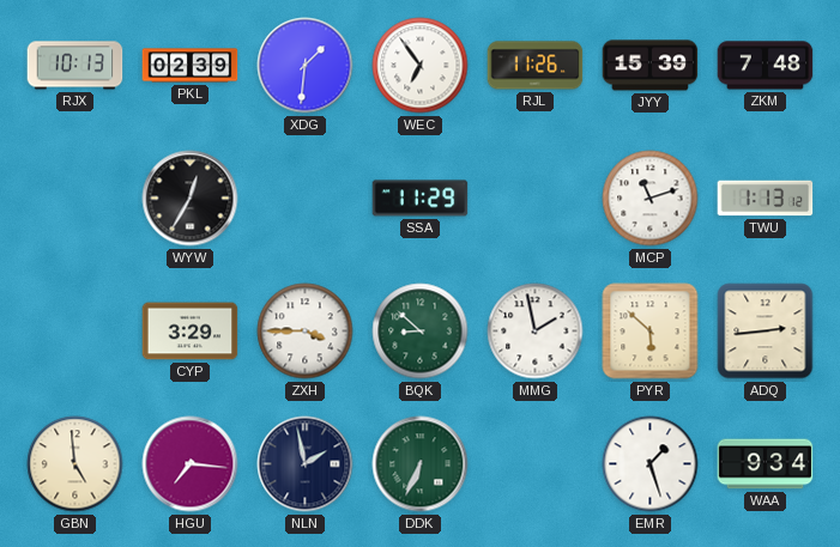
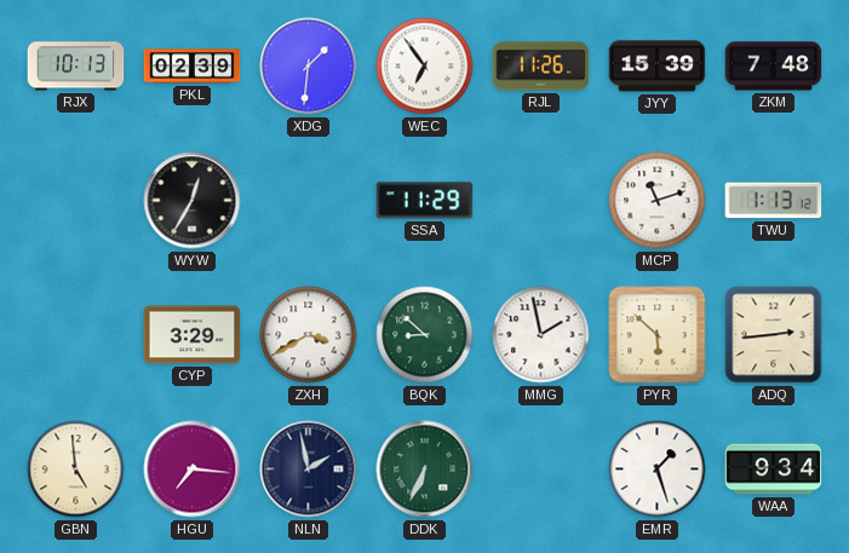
ZXH: 3:45 -> 3:40
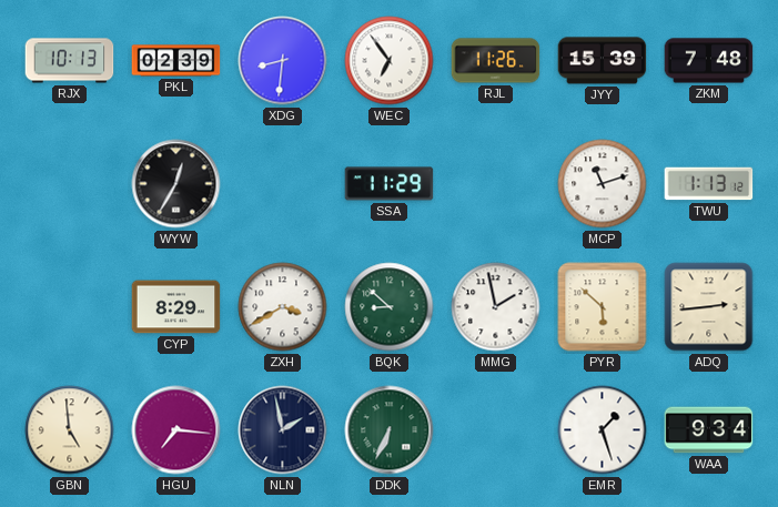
XDG: 1:31 -> 8:31
CYP: 3:29 -> 8:29
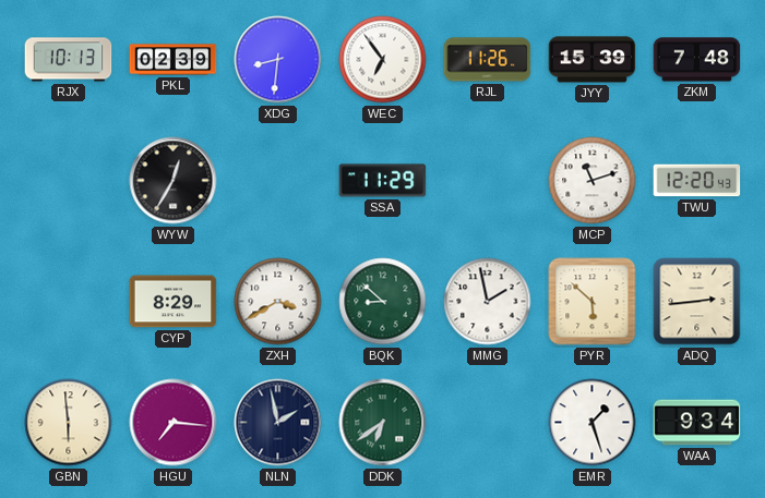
TWU: 1:13 -> 12:20
GBN: 4:59 -> 5:59
DDK: 6:34 -> 6:39
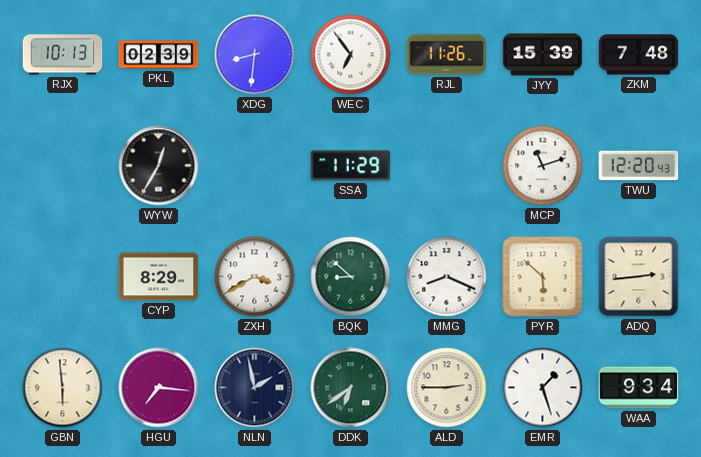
MMG: 1:58 -> 8:19
ALD: none -> 2:45
